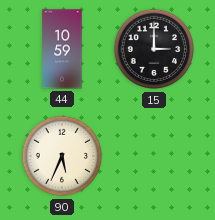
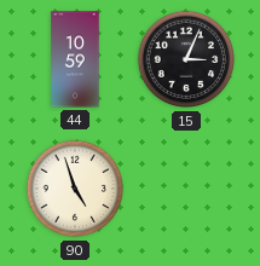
15: 3:00 -> 3:04
90: 5:34 -> 4:57
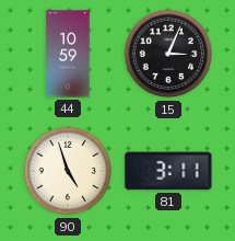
81: none -> 3:11
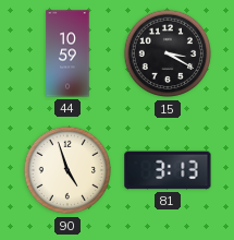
15: 3:04 -> 3:20
81: 3:11 -> 3:13
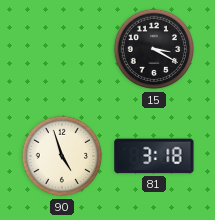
44: 10:59 -> none
81: 3:13 -> 3:18
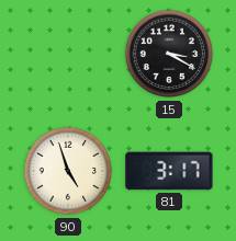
81: 3:18 -> 3:17
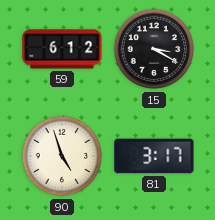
59: none -> 6:12
